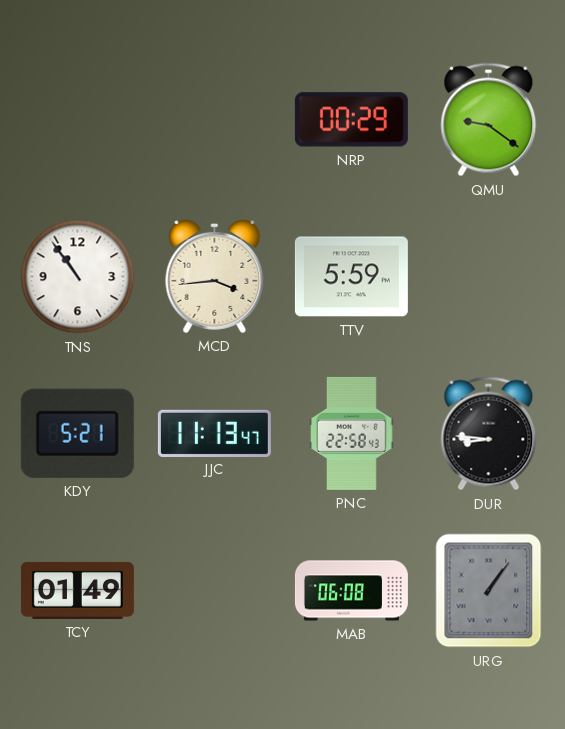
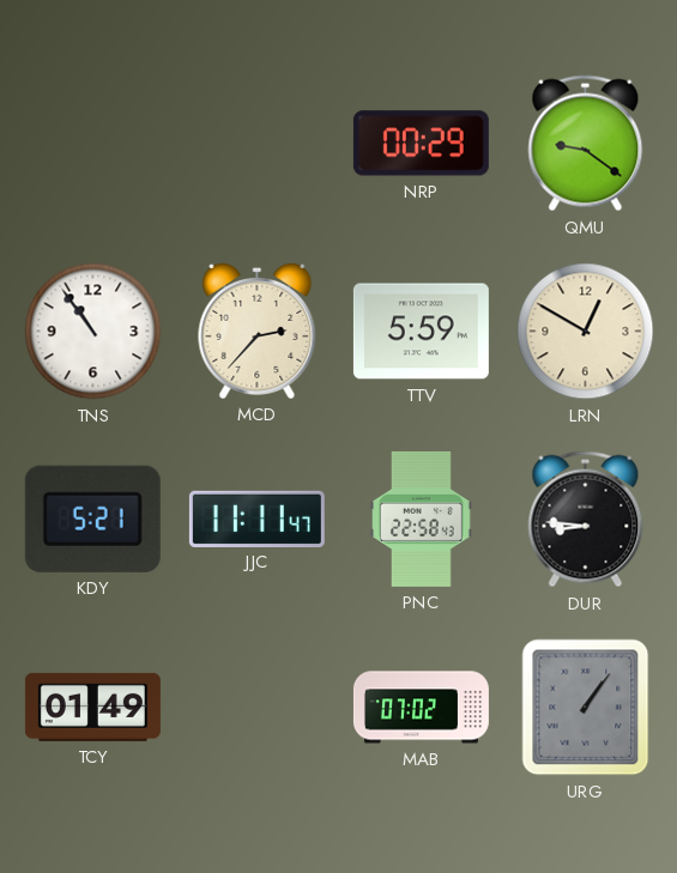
MCD: 3:44 -> 2:37
LRN: none -> 12:50
JJC: 11:13 -> 11:11
MAB: 06:08 -> 07:02
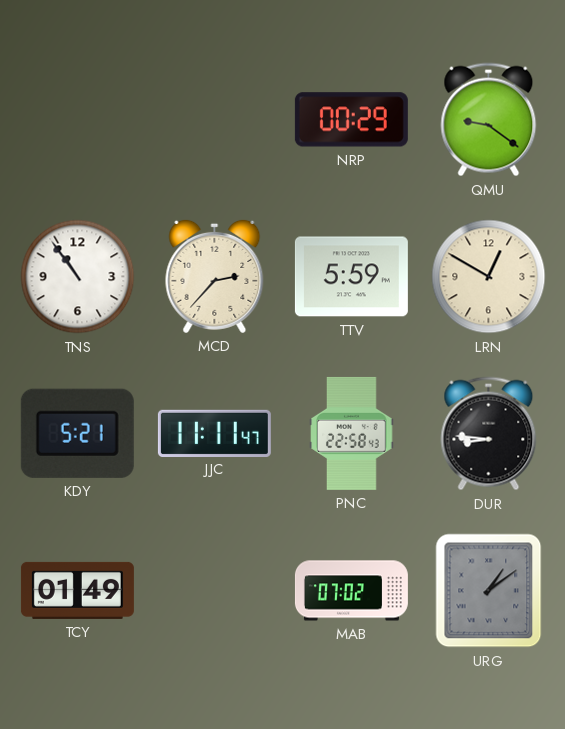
URG: 1:06 -> 1:09
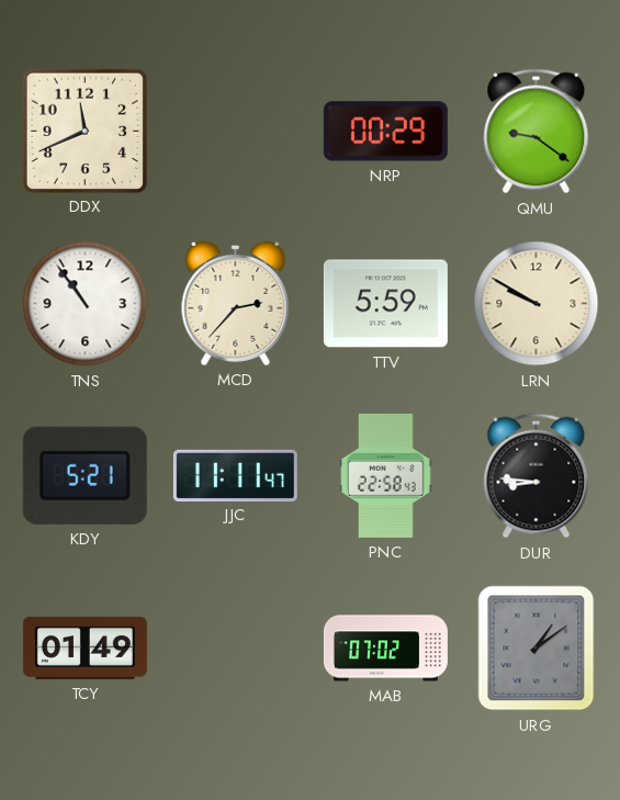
DDX: none -> 11:41
LRN: 12:50 -> 9:50
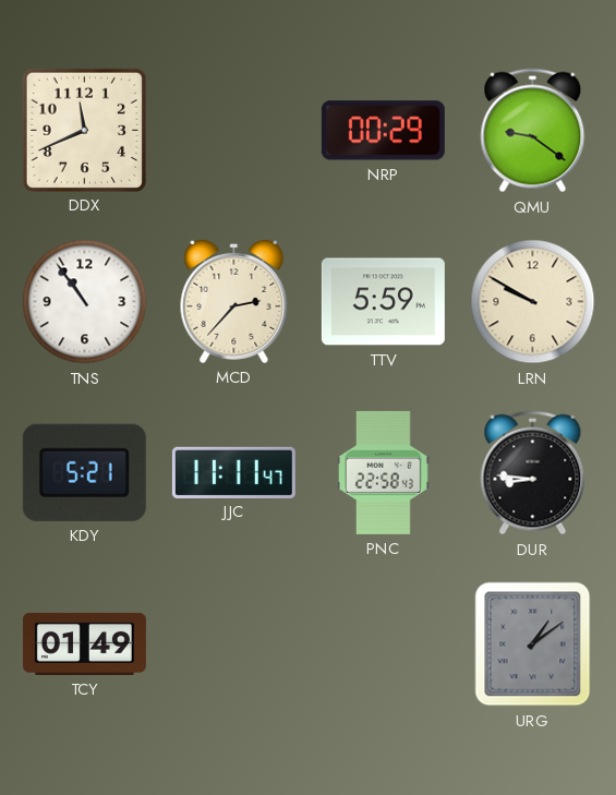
MAB: 07:02 -> none
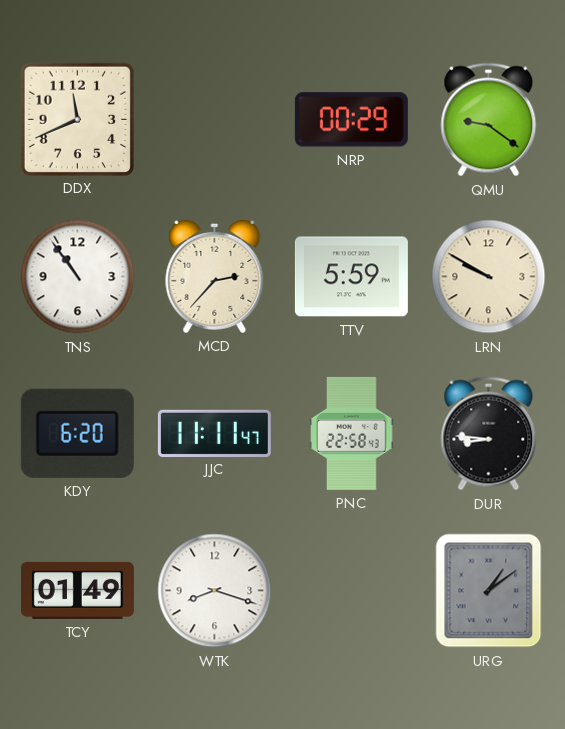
KDY: 5:21 -> 6:20
WTK: none -> 8:18
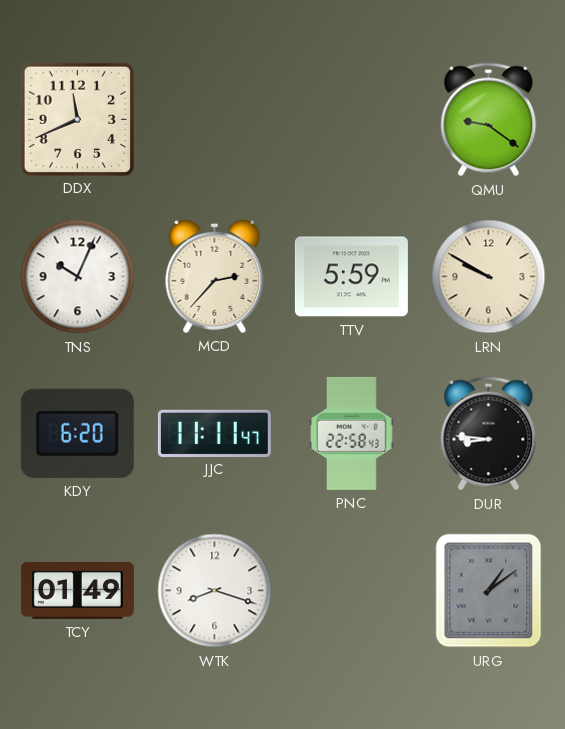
NRP: 00:29 -> none
TNS: 10:54 -> 10:04
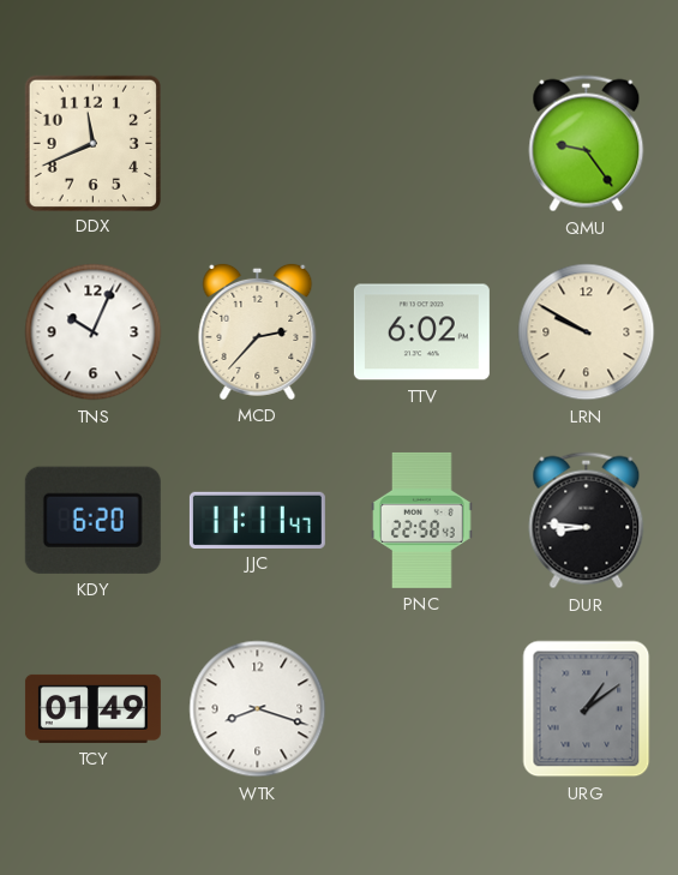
QMU: 9:21 -> 9:24
TTV: 5:59 -> 6:02
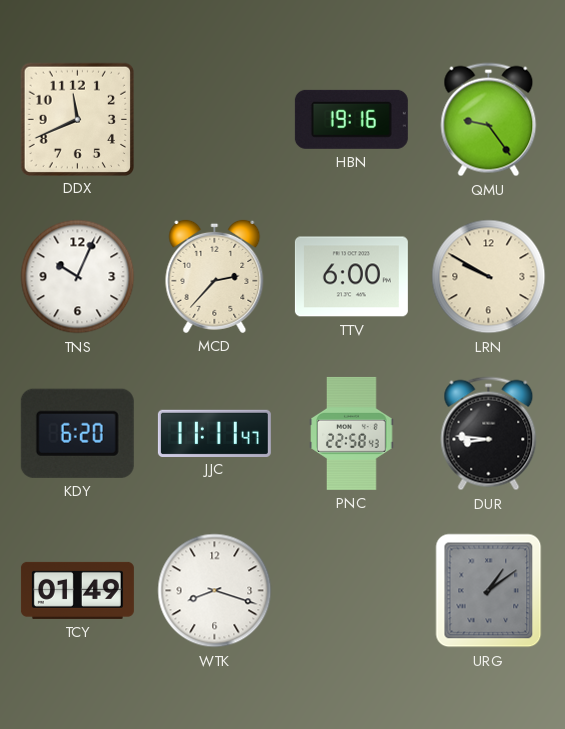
HBN: none -> 19:16
TTV: 6:02 -> 6:00
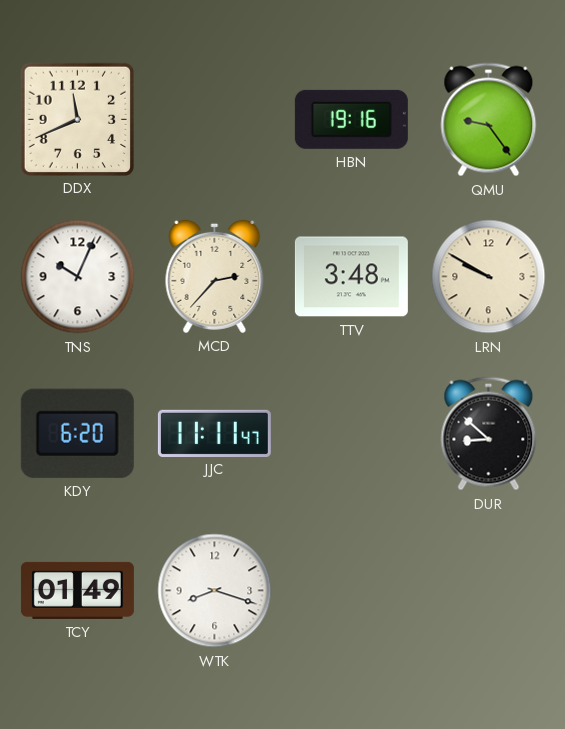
TTV: 6:00 -> 3:48
PNC: 22:58 -> none
DUR: 8:46 -> 8:52
URG: 1:09 -> none
